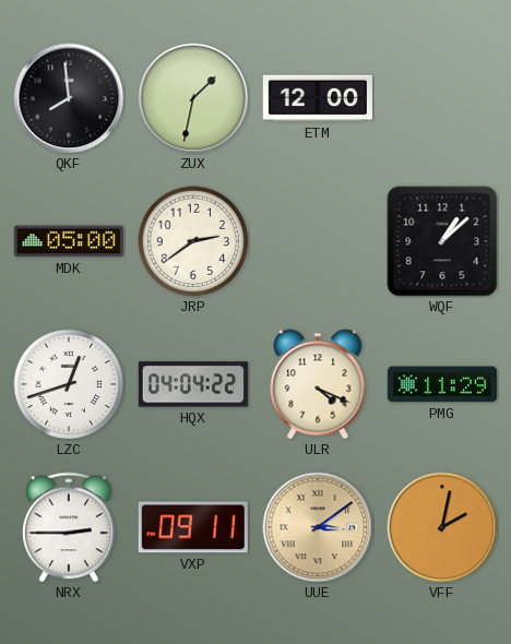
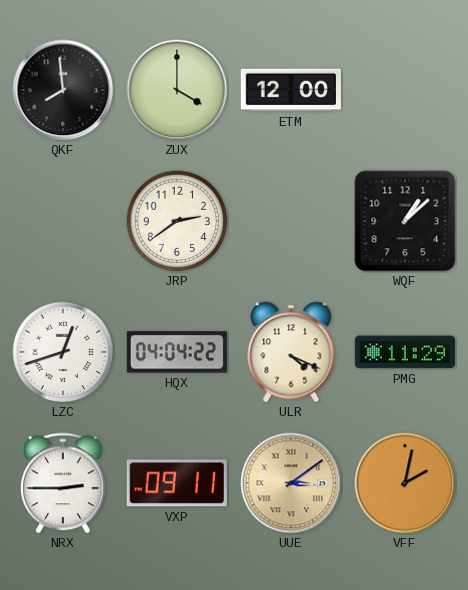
ZUX: 1:32 -> 4:00
MDK: 05:00 -> none
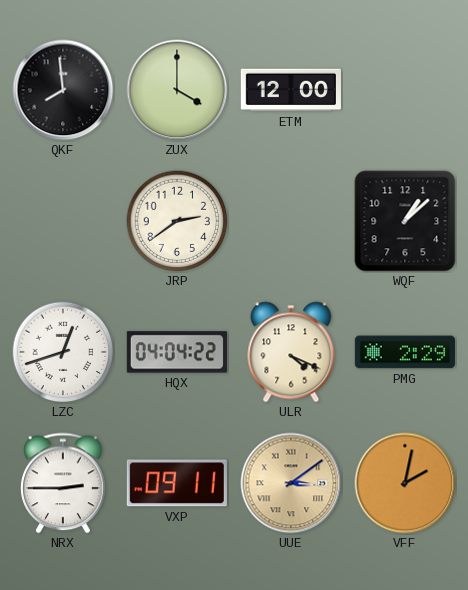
PMG: 11:29 -> 2:29
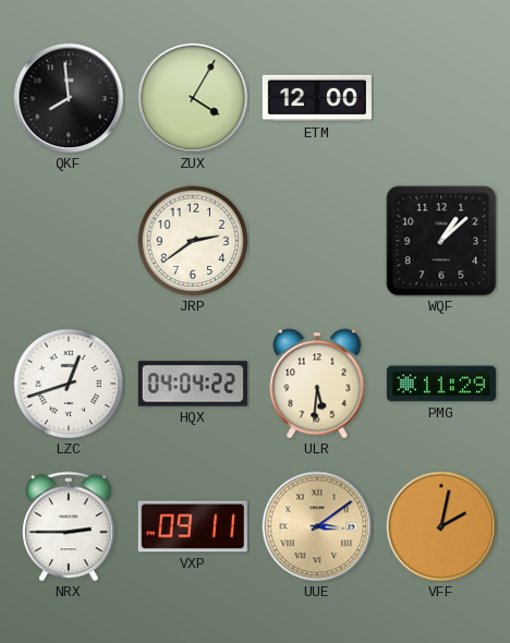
ZUX: 4:00 -> 4:05
ULR: 4:19 -> 5:31
PMG: 2:29 -> 11:29
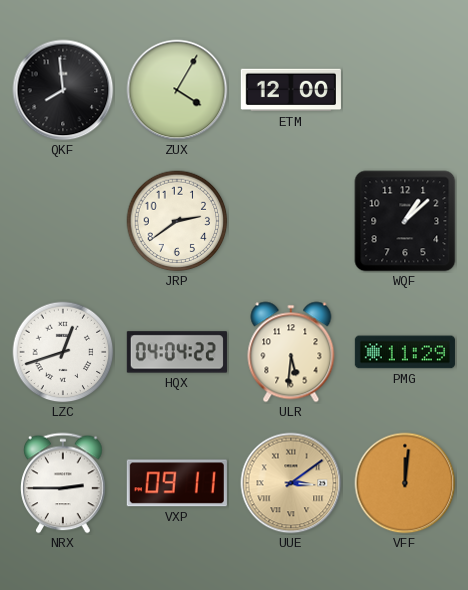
VFF: 2:02 -> 12:01
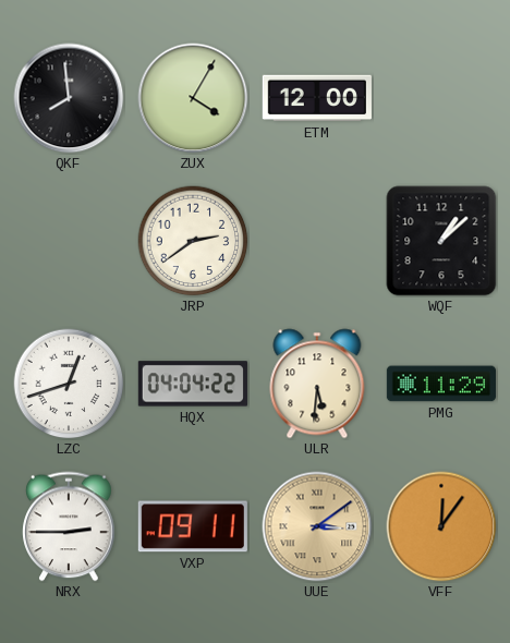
VFF: 12:01 -> 12:06
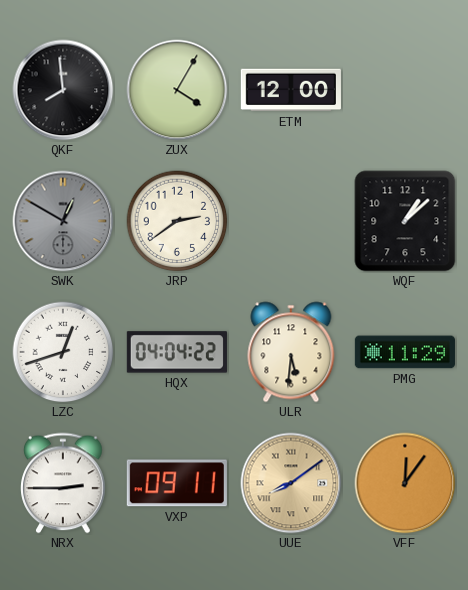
SWK: none -> 12:50
UUE: 3:09 -> 8:09
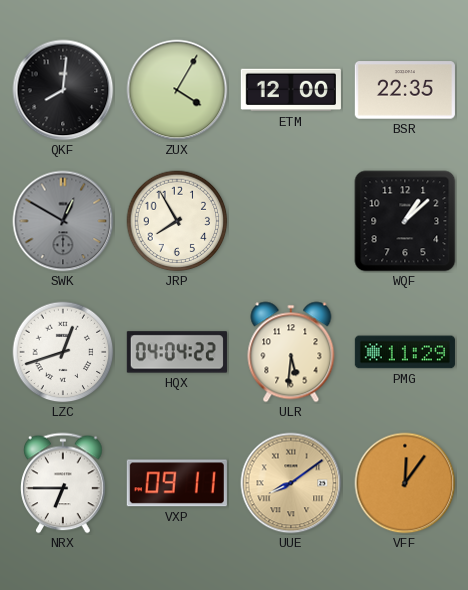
QKF: 7:59 -> 8:01
BSR: none -> 22:35
JRP: 2:39 -> 7:55
NRX: 2:45 -> 6:45
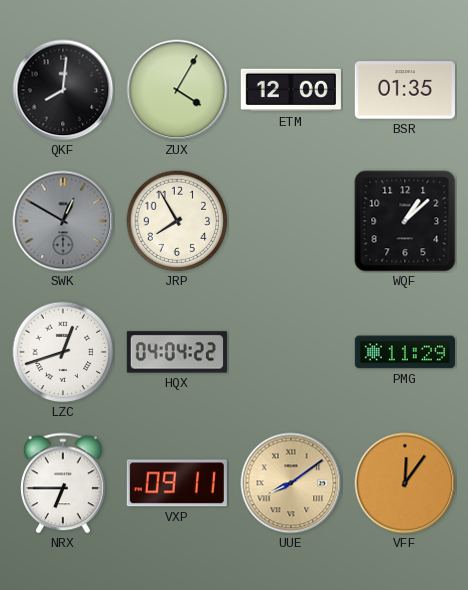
BSR: 22:35 -> 01:35
ULR: 5:31 -> none
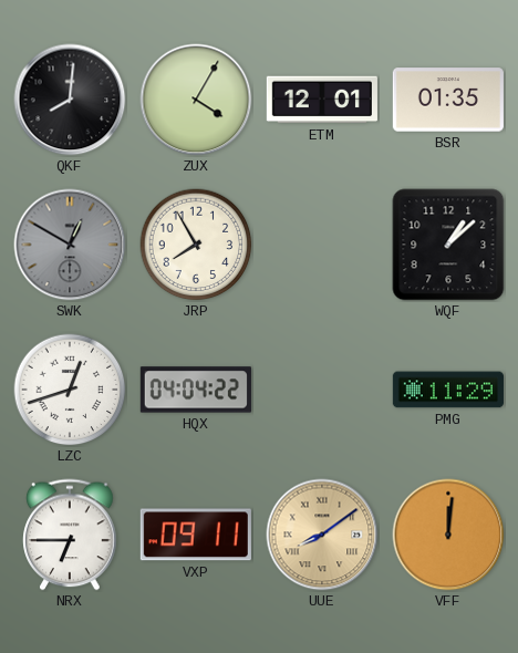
ETM: 12:00 -> 12:01
VFF: 12:06 -> 12:01
